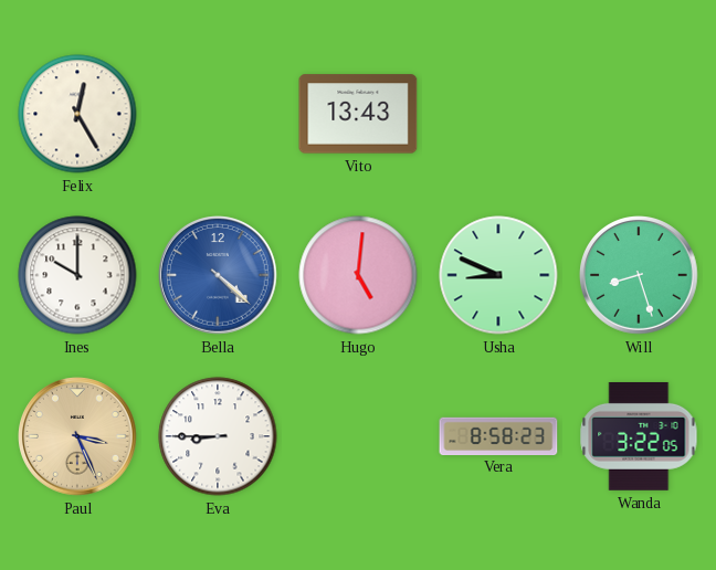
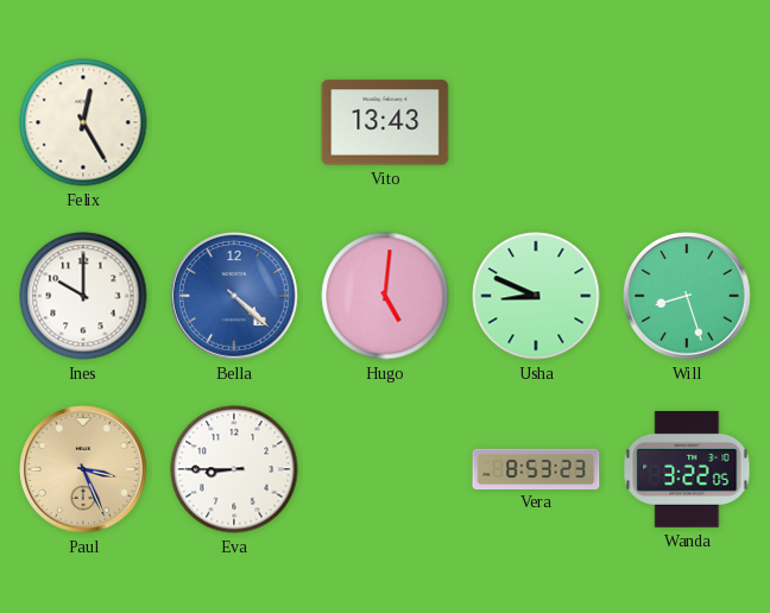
Vera: 8:58 -> 8:53
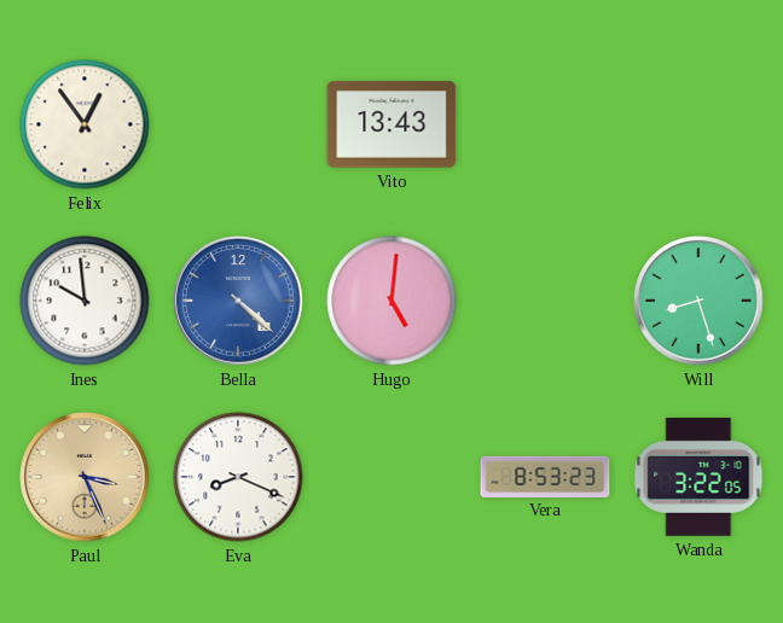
Felix: 12:25 -> 12:54
Ines: 10:00 -> 9:59
Usha: 8:49 -> none
Eva: 8:45 -> 8:19
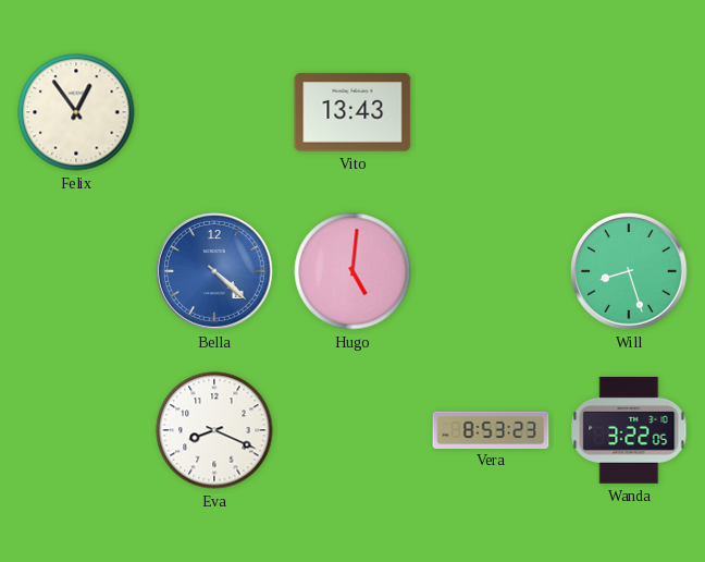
Ines: 9:59 -> none
Paul: 3:26 -> none
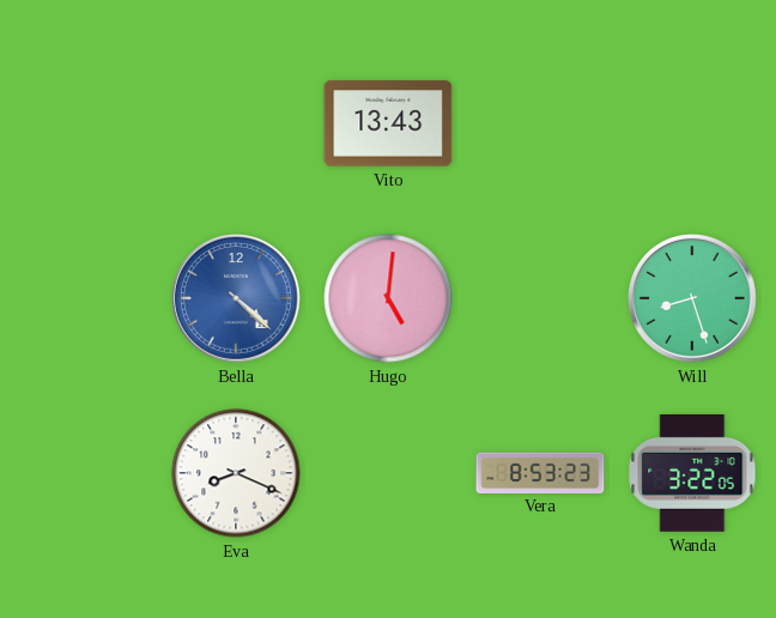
Felix: 12:54 -> none
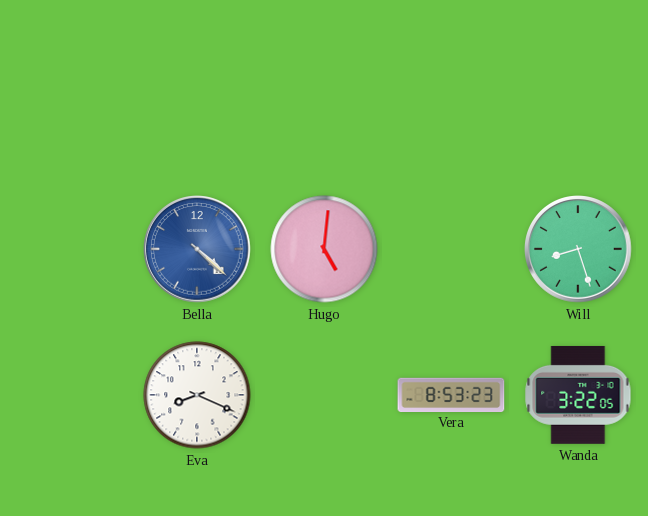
Vito: 13:43 -> none
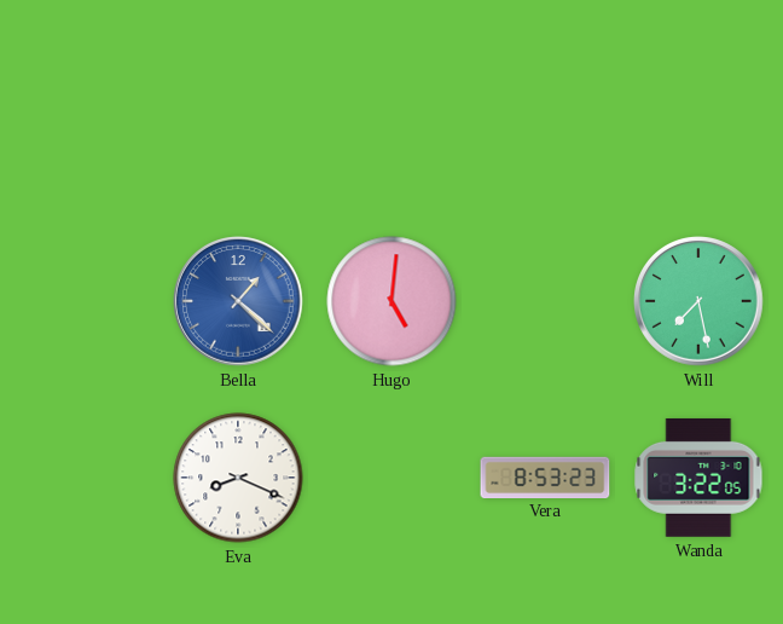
Bella: 4:22 -> 1:22
Will: 8:27 -> 7:28
